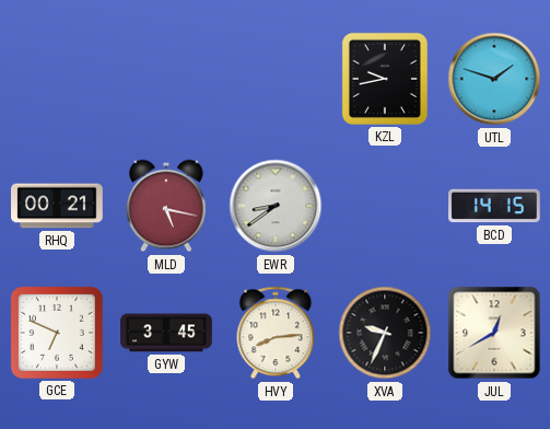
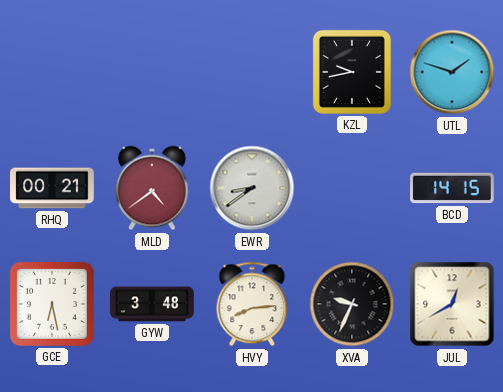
MLD: 5:17 -> 4:39
GCE: 6:49 -> 6:28
GYW: 3:45 -> 3:48
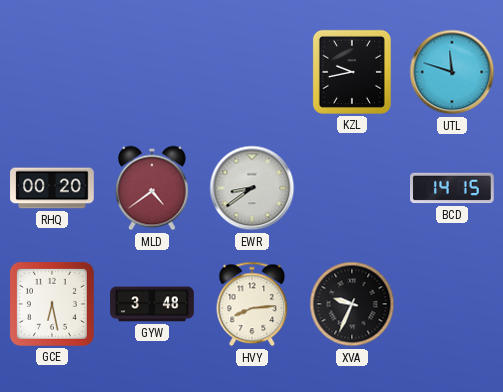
UTL: 1:48 -> 11:48
RHQ: 00:21 -> 00:20
JUL: 12:40 -> none
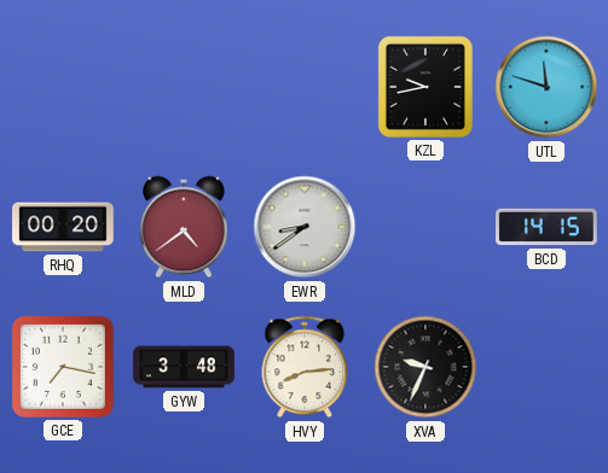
GCE: 6:28 -> 7:17
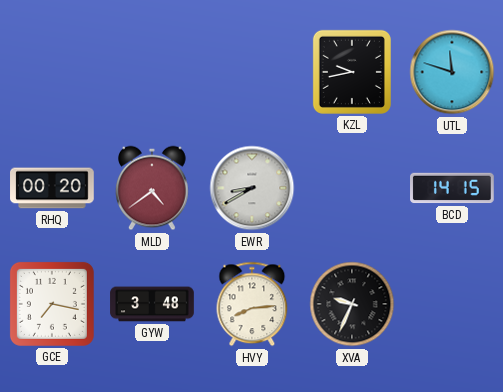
EWR: 8:39 -> 8:40
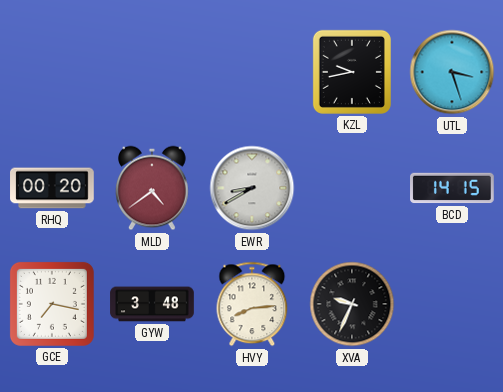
UTL: 11:48 -> 3:27
